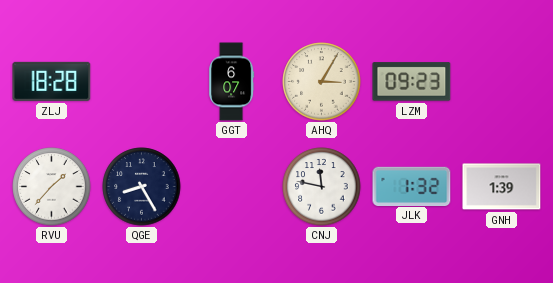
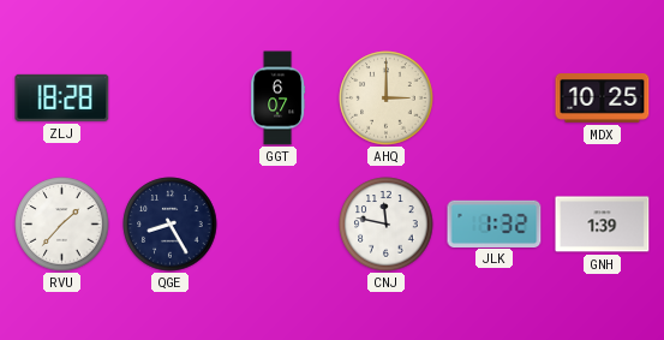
AHQ: 3:05 -> 3:00
LZM: 09:23 -> none
MDX: none -> 10:25
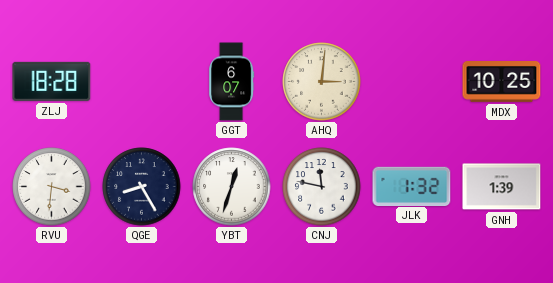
AHQ: 3:00 -> 3:01
RVU: 1:37 -> 3:31
YBT: none -> 12:33
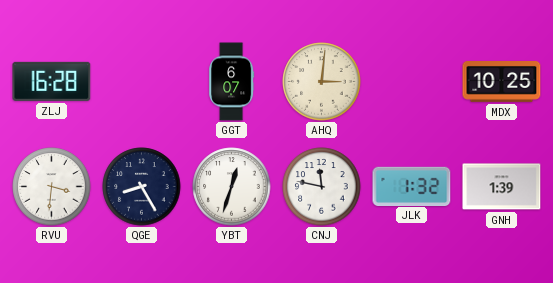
ZLJ: 18:28 -> 16:28
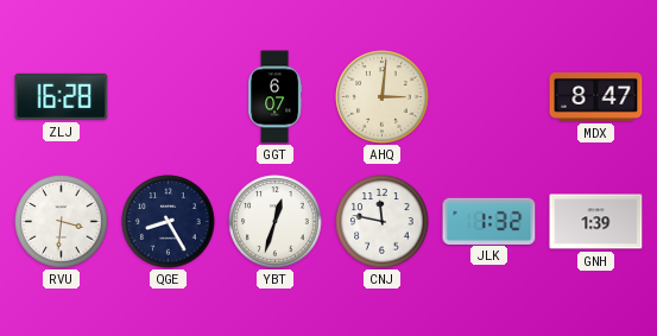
MDX: 10:25 -> 8:47
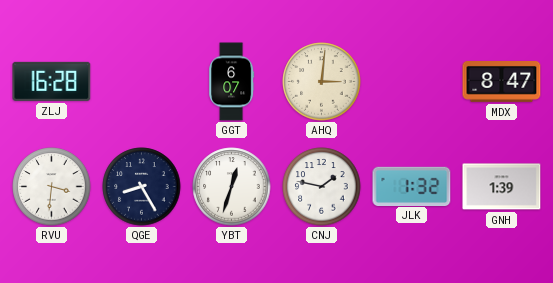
CNJ: 11:47 -> 1:47
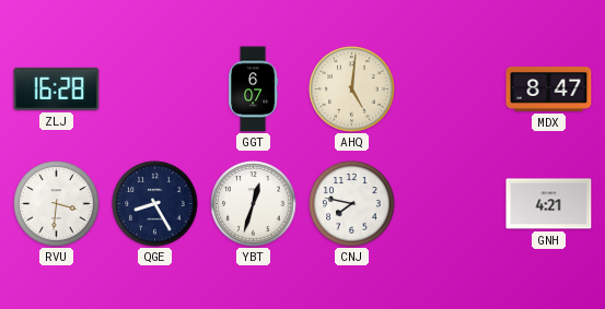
AHQ: 3:01 -> 5:01
CNJ: 1:47 -> 7:47
JLK: 1:32 -> none
GNH: 1:39 -> 4:21
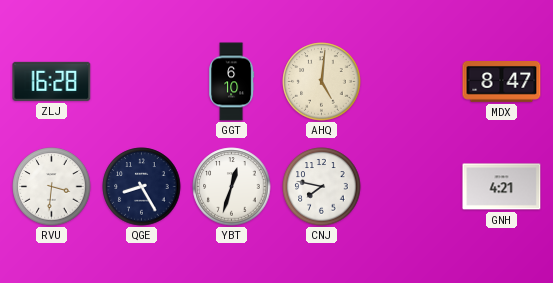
GGT: 6:07 -> 6:10
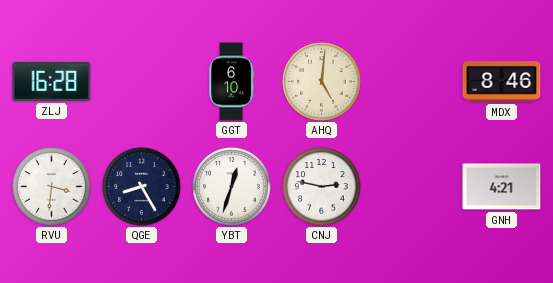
MDX: 8:47 -> 8:46
CNJ: 7:47 -> 2:47
